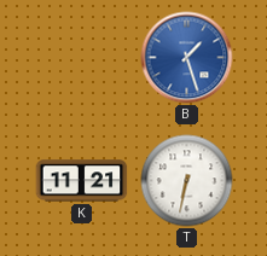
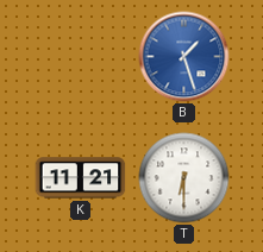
T: 6:32 -> 6:30
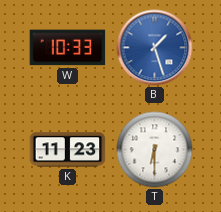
W: none -> 10:33
K: 11:21 -> 11:23
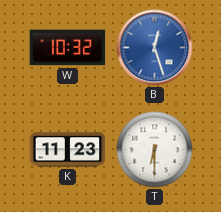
W: 10:33 -> 10:32
B: 1:27 -> 12:27
